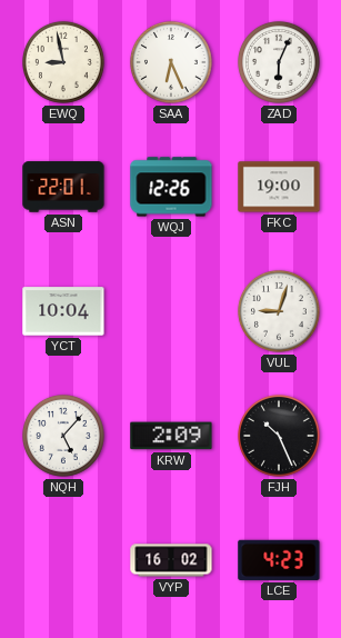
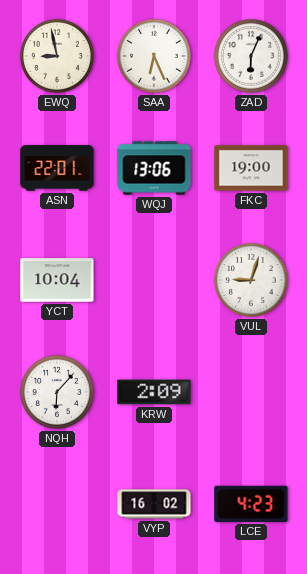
WQJ: 12:26 -> 13:06
NQH: 5:07 -> 6:07
FJH: 10:26 -> none
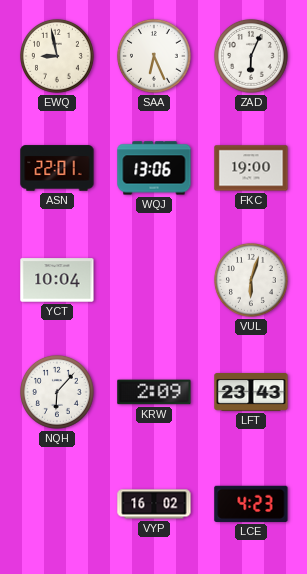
VUL: 9:03 -> 6:03
LFT: none -> 23:43
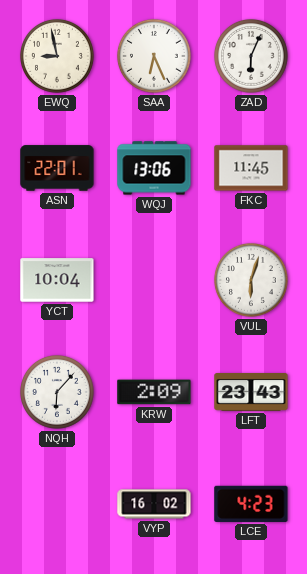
FKC: 19:00 -> 11:45
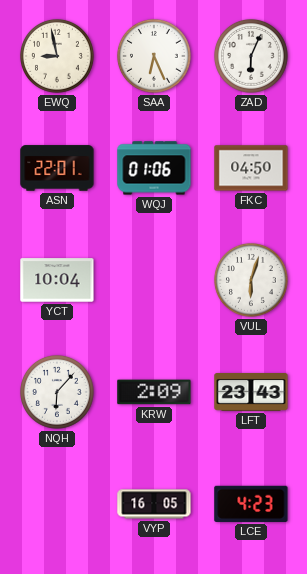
WQJ: 13:06 -> 01:06
FKC: 11:45 -> 04:50
VYP: 16:02 -> 16:05
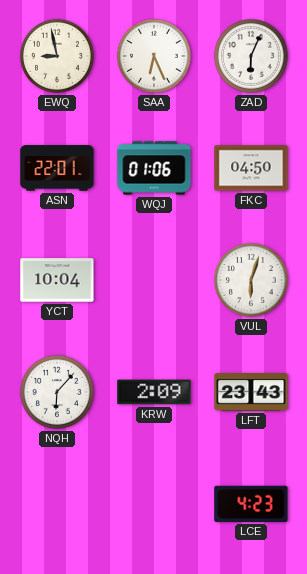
VYP: 16:05 -> none
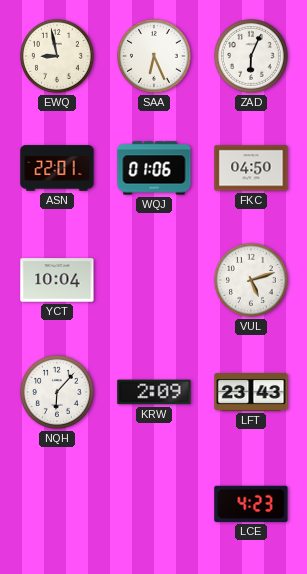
VUL: 6:03 -> 5:12
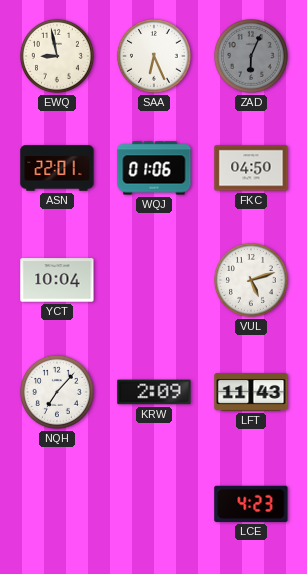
ZAD dial: white -> grey
NQH: 6:07 -> 7:07
LFT: 23:43 -> 11:43
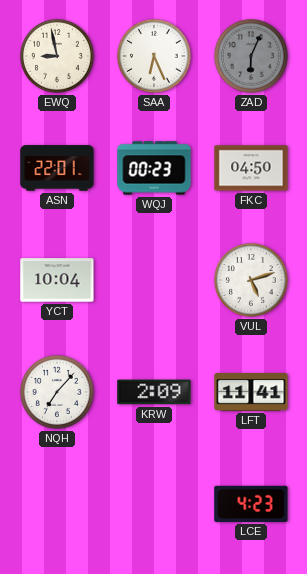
WQJ: 01:06 -> 00:23
LFT: 11:43 -> 11:41
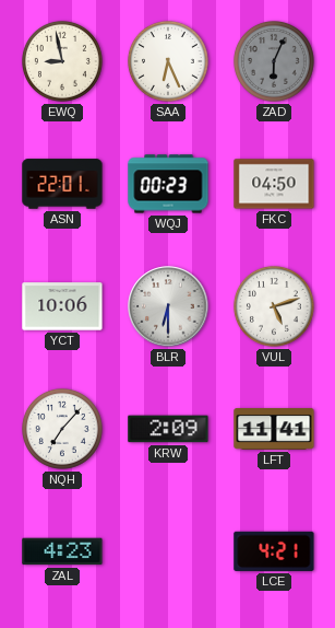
YCT: 10:04 -> 10:06
BLR: none -> 6:30
ZAL: none -> 4:23
LCE: 4:23 -> 4:21
